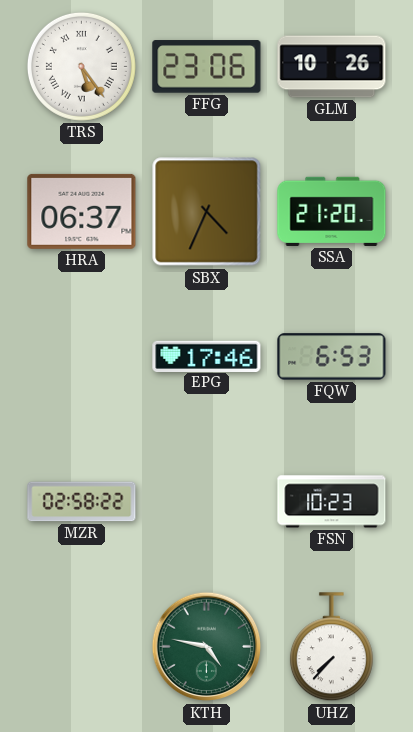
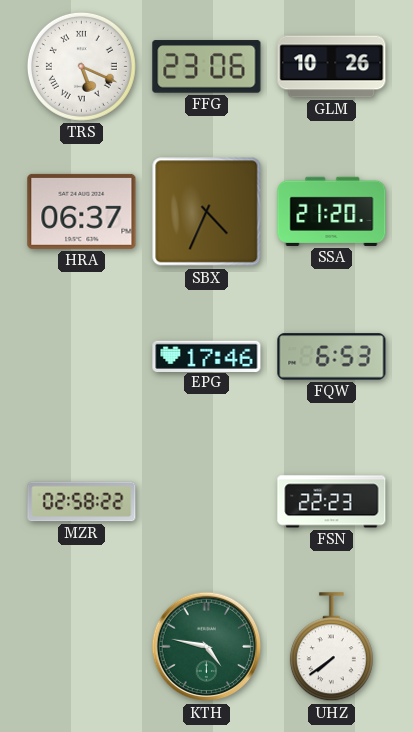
TRS: 5:24 -> 5:19
FSN: 10:23 -> 22:23
UHZ: 7:37 -> 7:39
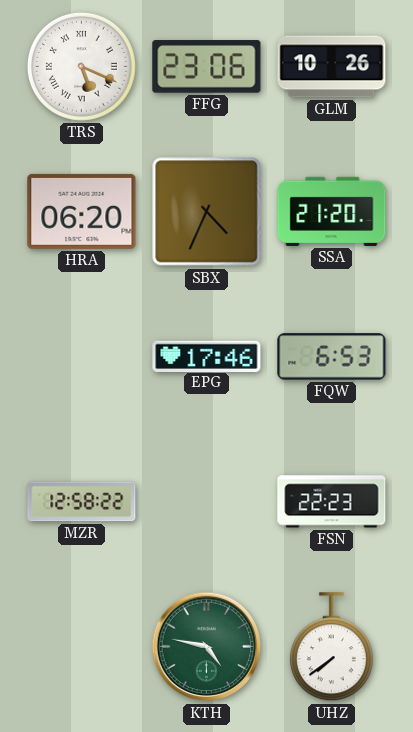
HRA: 06:37 -> 06:20
MZR: 02:58 -> 12:58
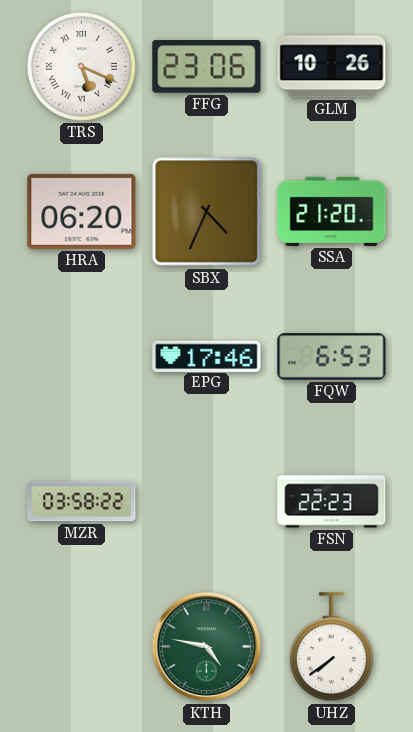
MZR: 12:58 -> 03:58
